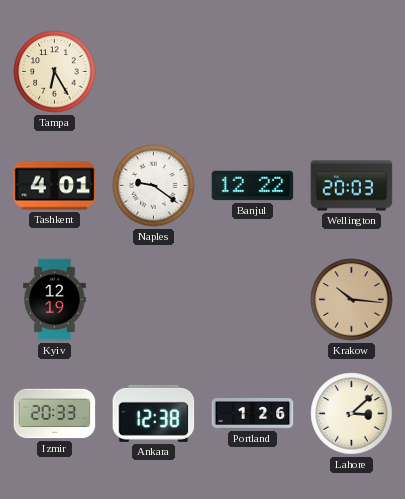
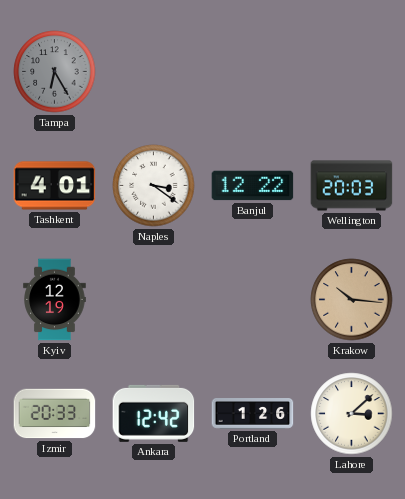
Tampa dial: cream -> grey
Naples: 9:21 -> 3:21
Ankara: 12:38 -> 12:42
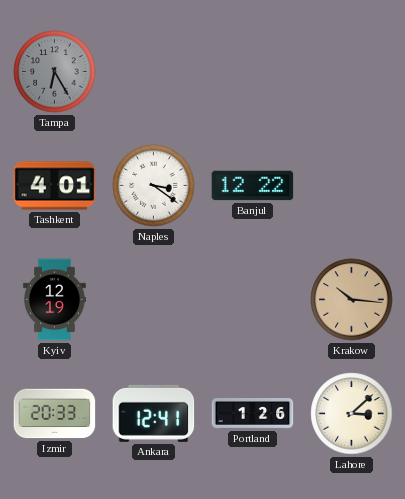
Wellington: 20:03 -> none
Ankara: 12:42 -> 12:41
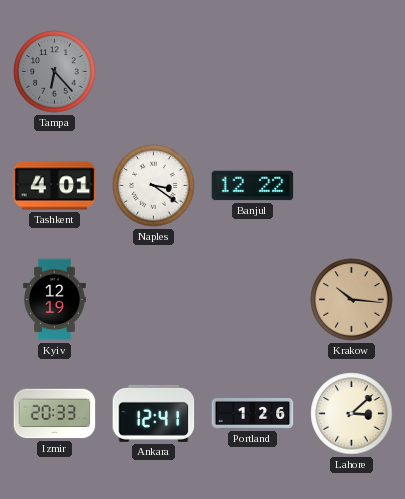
Tampa: 6:25 -> 6:23
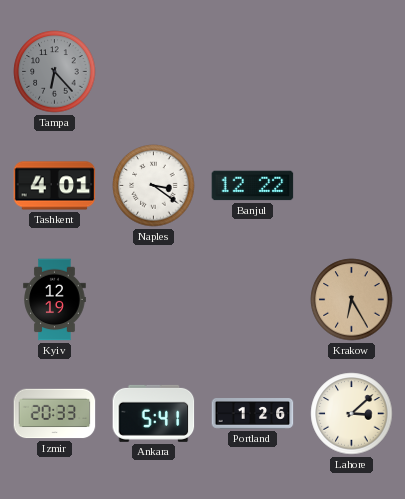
Krakow: 10:16 -> 6:25
Ankara: 12:41 -> 5:41
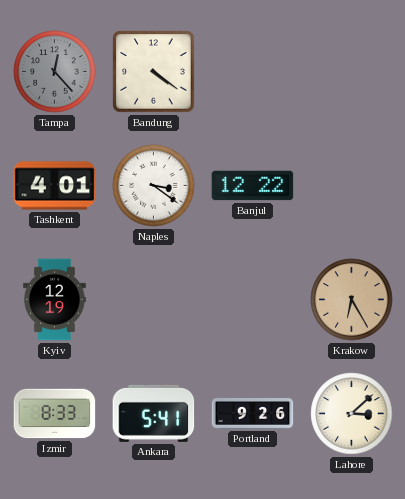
Tampa: 6:23 -> 12:23
Bandung: none -> 4:21
Izmir: 20:33 -> 8:33
Portland: 1:26 -> 9:26
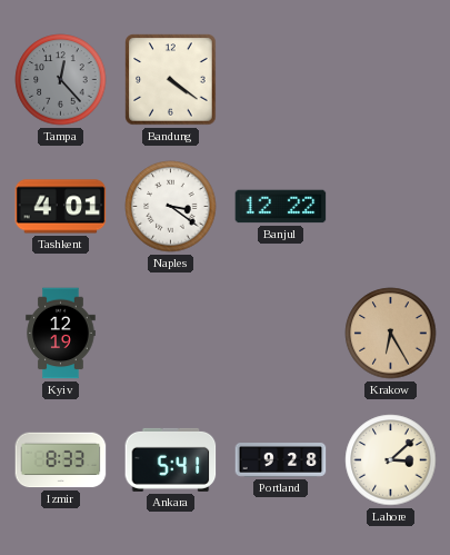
Portland: 9:26 -> 9:28
